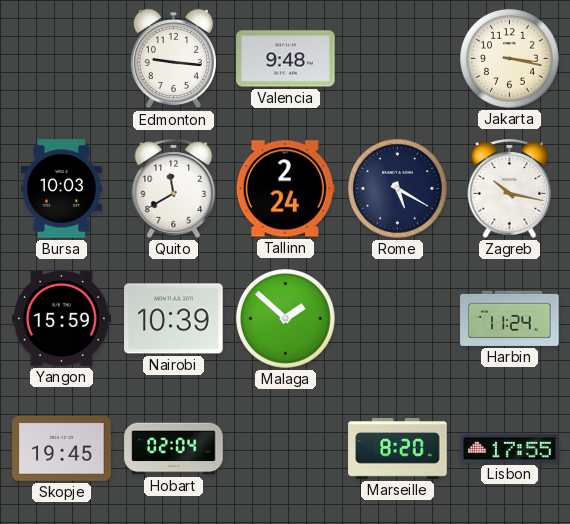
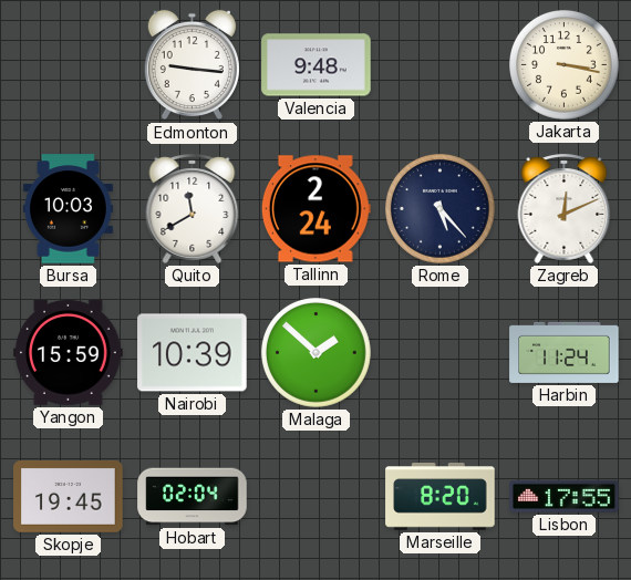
Rome: 5:20 -> 5:23
Zagreb: 10:17 -> 12:11
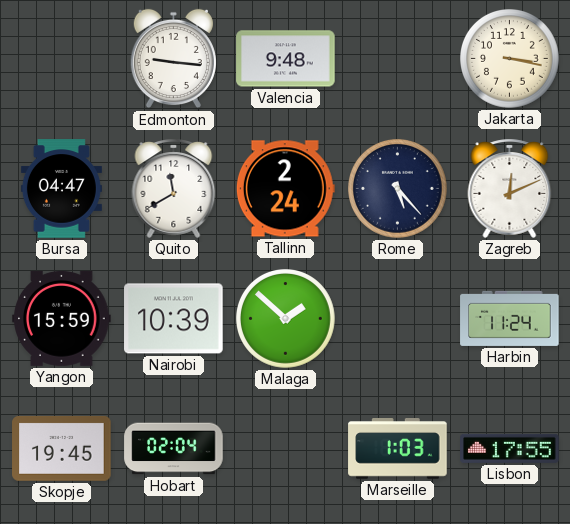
Bursa: 10:03 -> 04:47
Marseille: 8:20 -> 1:03
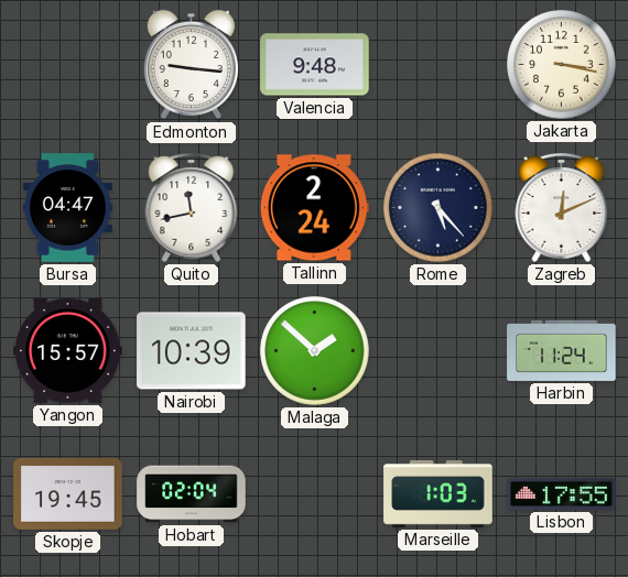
Quito: 11:40 -> 11:43
Yangon: 15:59 -> 15:57
